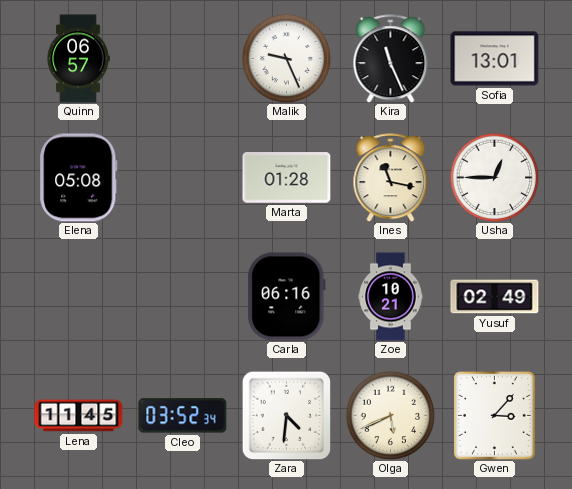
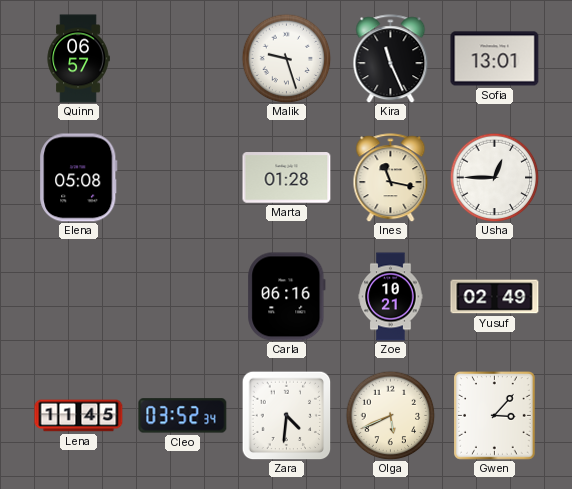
Malik: 9:26 -> 9:27
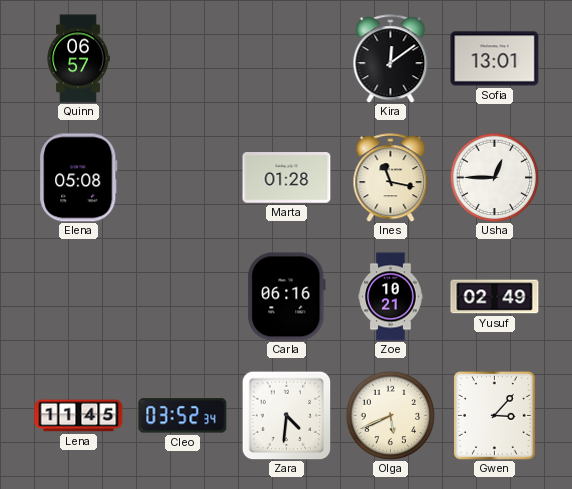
Malik: 9:27 -> none
Kira: 11:26 -> 12:09
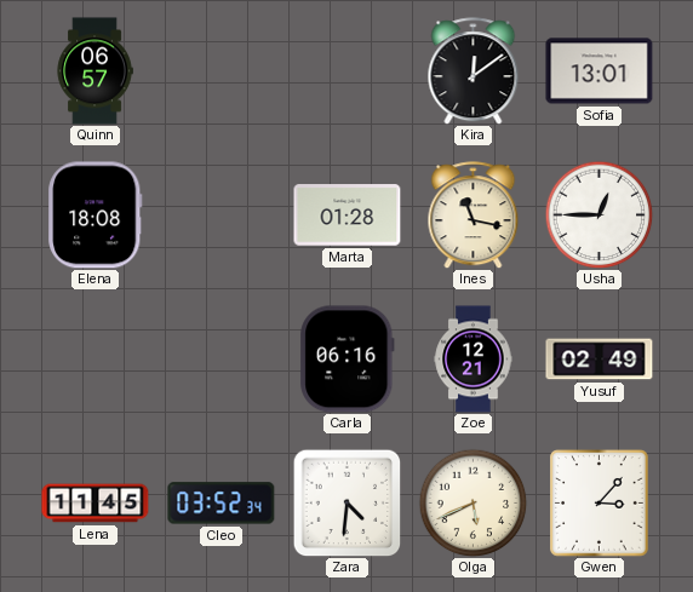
Elena: 05:08 -> 18:08
Zoe: 10:21 -> 12:21
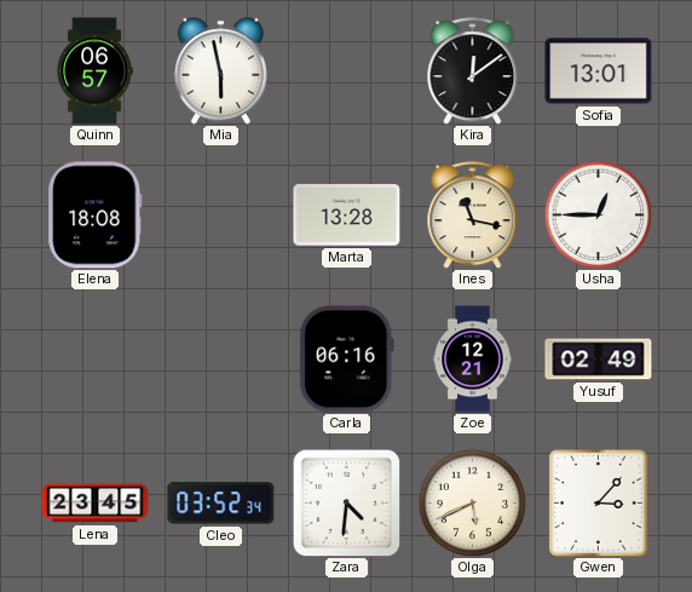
Mia: none -> 5:58
Marta: 01:28 -> 13:28
Lena: 11:45 -> 23:45
